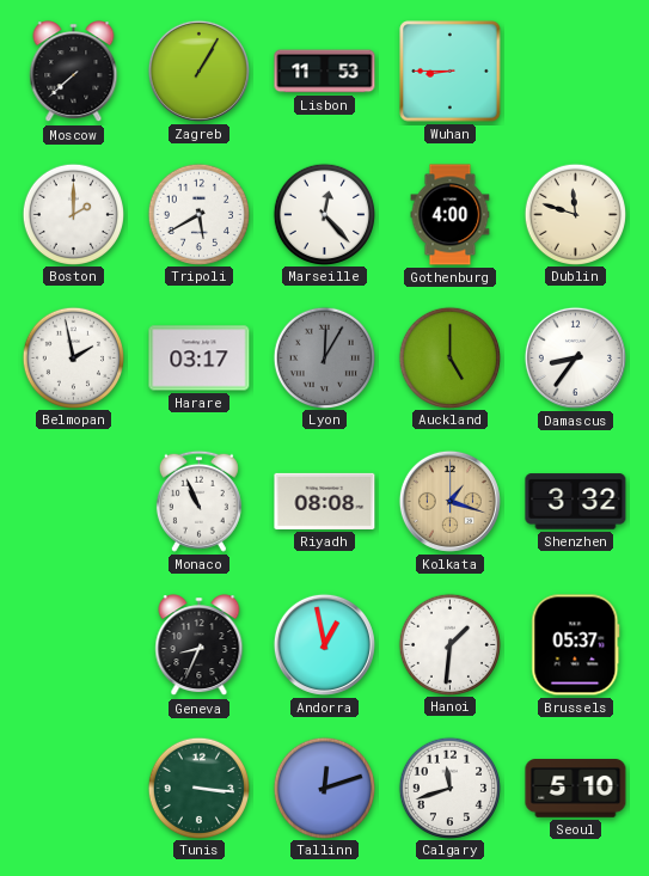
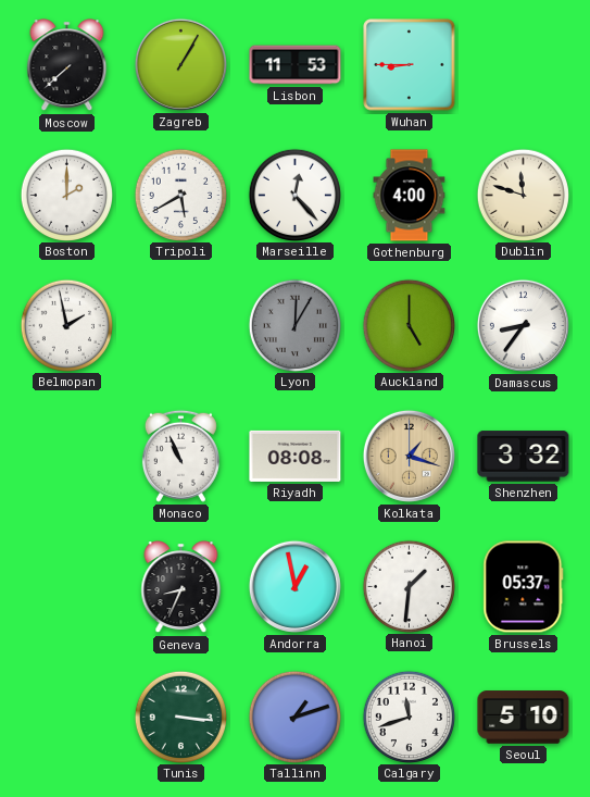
Harare: 03:17 -> none
Tallinn: 12:12 -> 1:12
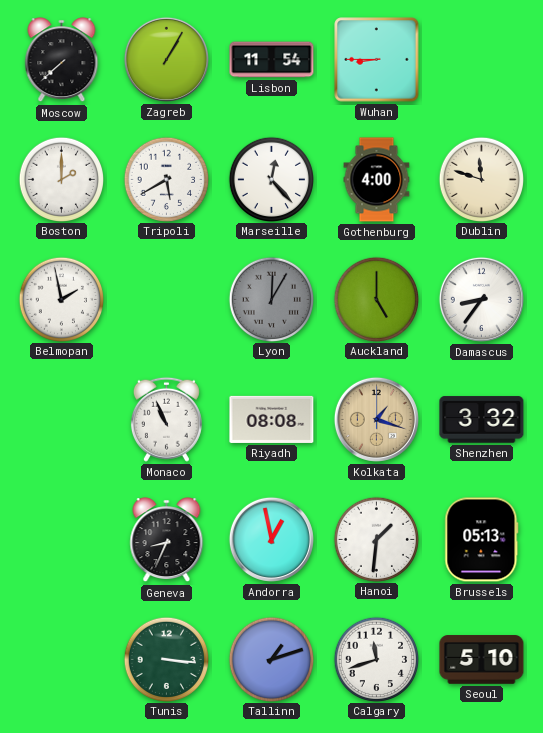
Lisbon: 11:53 -> 11:54
Brussels: 05:37 -> 05:13
